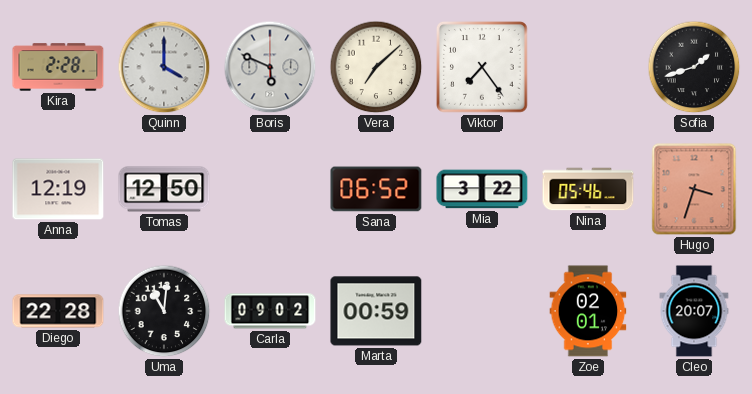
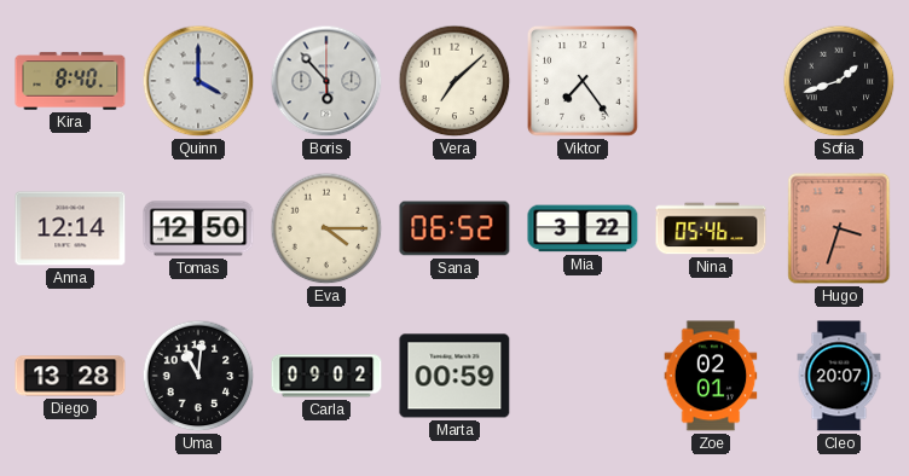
Kira: 2:28 -> 8:40
Boris: 5:49 -> 5:53
Anna: 12:19 -> 12:14
Eva: none -> 4:15
Diego: 22:28 -> 13:28
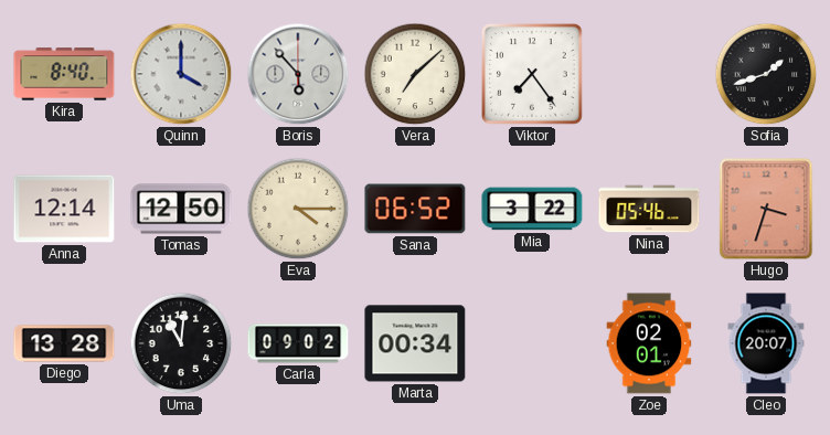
Marta: 00:59 -> 00:34
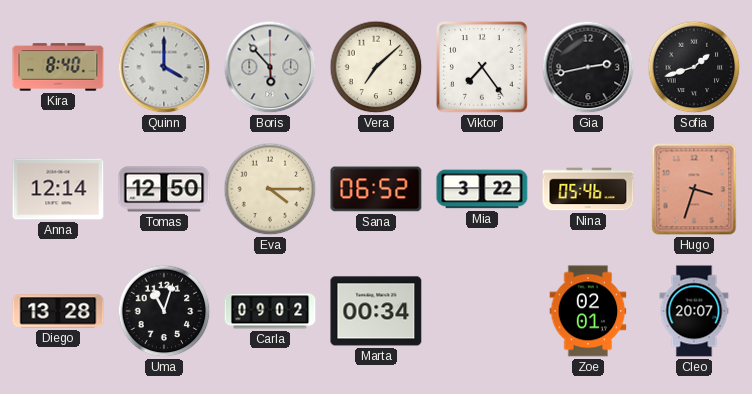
Gia: none -> 2:43
Uma: 11:01 -> 11:03
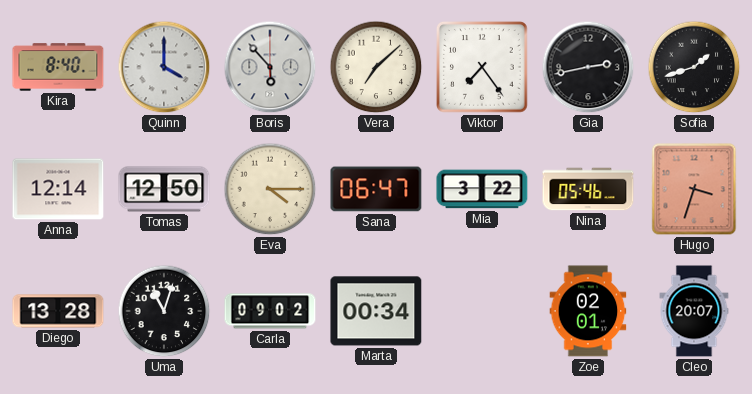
Sana: 06:52 -> 06:47
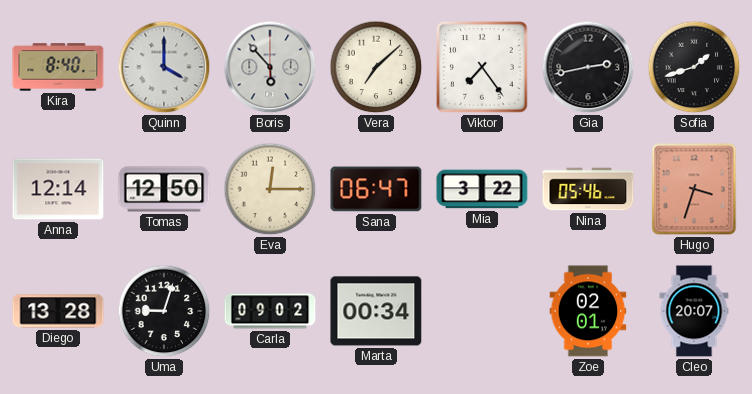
Eva: 4:15 -> 12:15
Uma: 11:03 -> 9:03
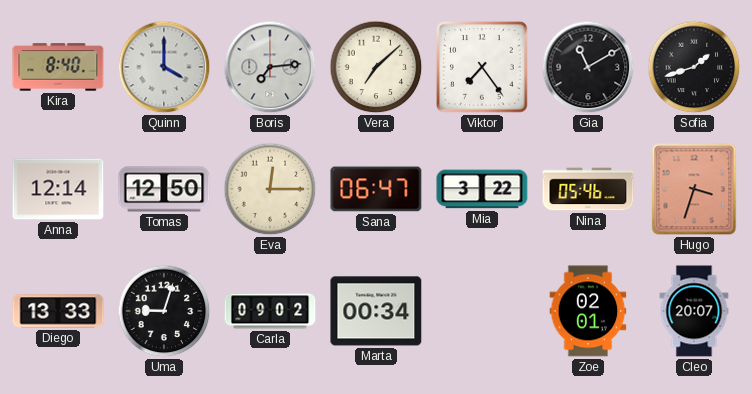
Boris: 5:53 -> 7:14
Gia: 2:43 -> 11:10
Diego: 13:28 -> 13:33
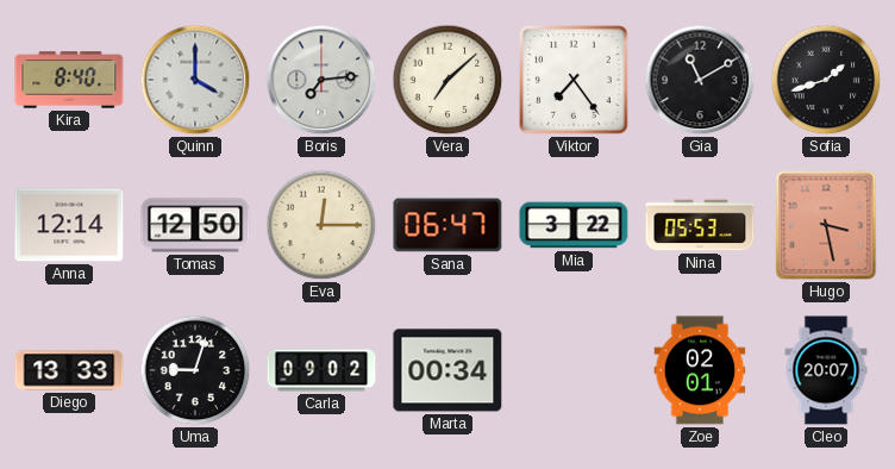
Nina: 05:46 -> 05:53
Hugo: 3:33 -> 3:28
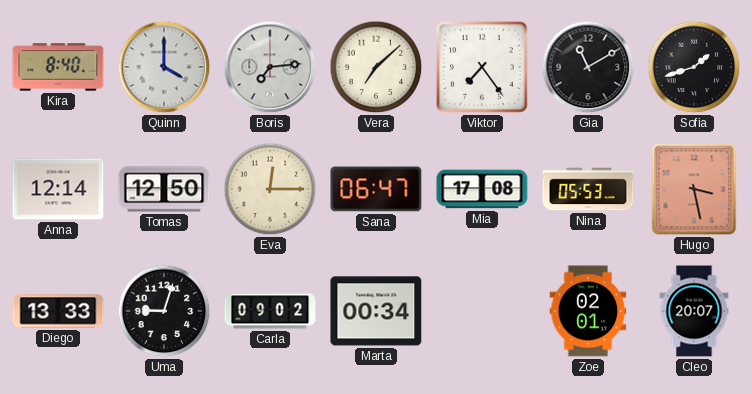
Mia: 3:22 -> 17:08
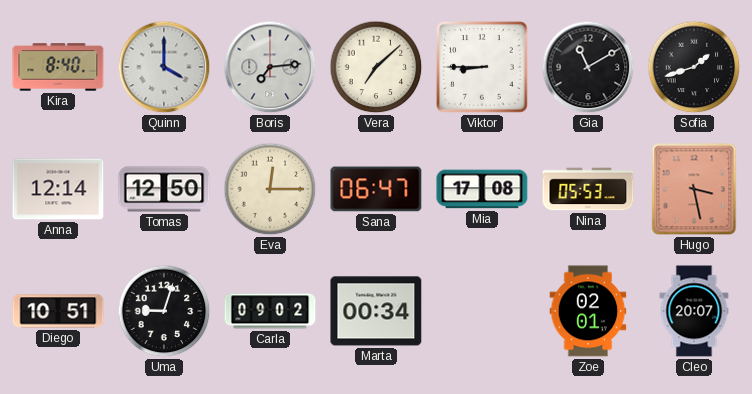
Viktor: 7:24 -> 8:45
Diego: 13:33 -> 10:51
